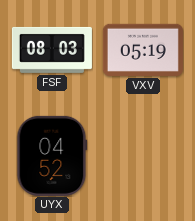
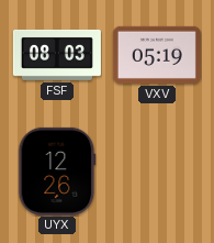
UYX: 04:52 -> 12:26
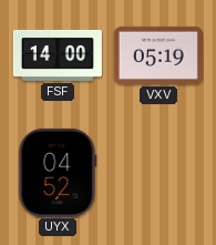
FSF: 08:03 -> 14:00
UYX: 12:26 -> 04:52
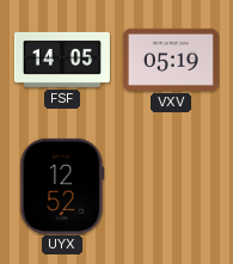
FSF: 14:00 -> 14:05
UYX: 04:52 -> 12:52
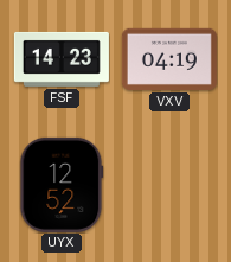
FSF: 14:05 -> 14:23
VXV: 05:19 -> 04:19
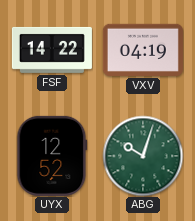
FSF: 14:23 -> 14:22
ABG: none -> 10:03
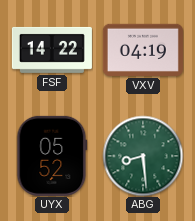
UYX: 12:52 -> 05:52
ABG: 10:03 -> 8:29
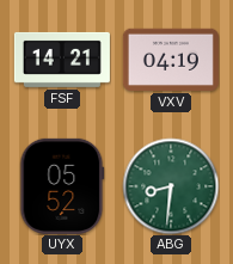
FSF: 14:22 -> 14:21
ABG: 8:29 -> 8:31
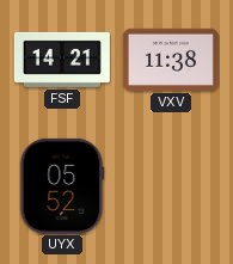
VXV: 04:19 -> 11:38
ABG: 8:31 -> none
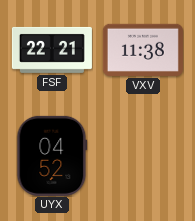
FSF: 14:21 -> 22:21
UYX: 05:52 -> 04:52
